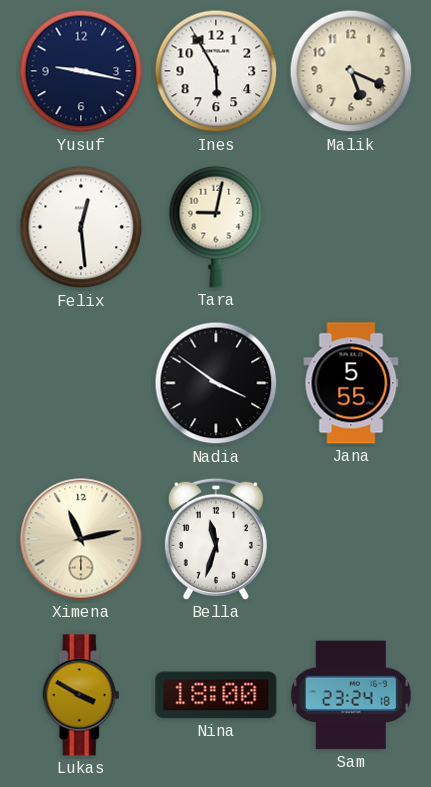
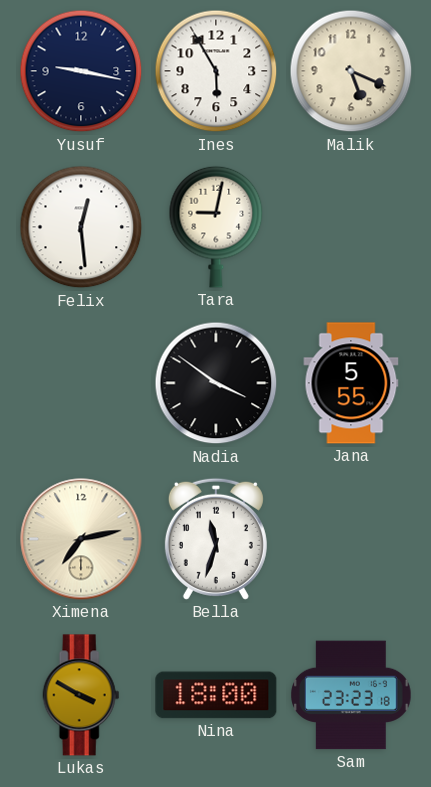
Ximena: 11:13 -> 7:13
Sam: 23:24 -> 23:23
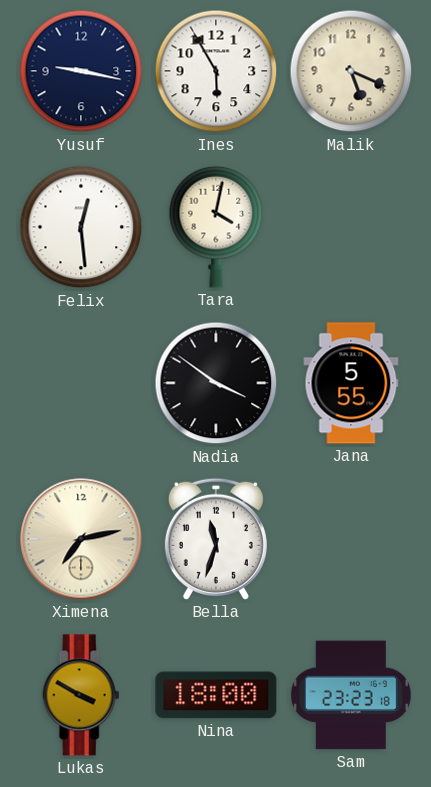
Tara: 9:02 -> 4:02
